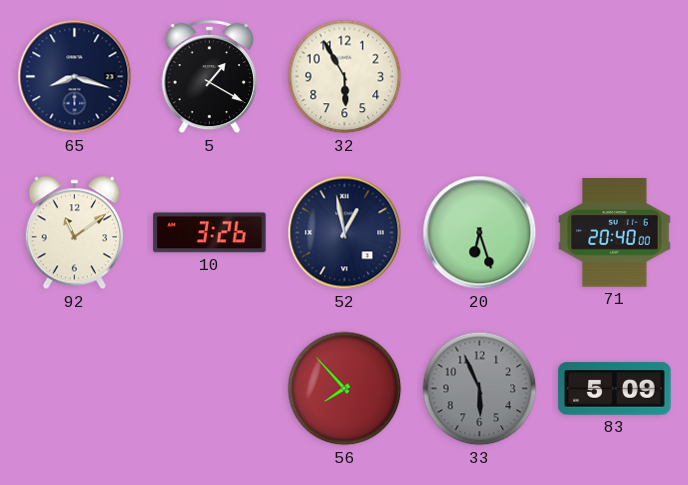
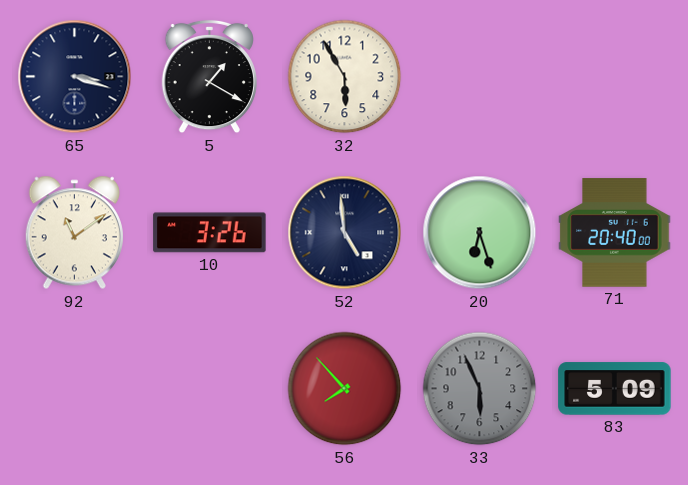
65: 8:18 -> 3:18
52: 12:58 -> 4:59
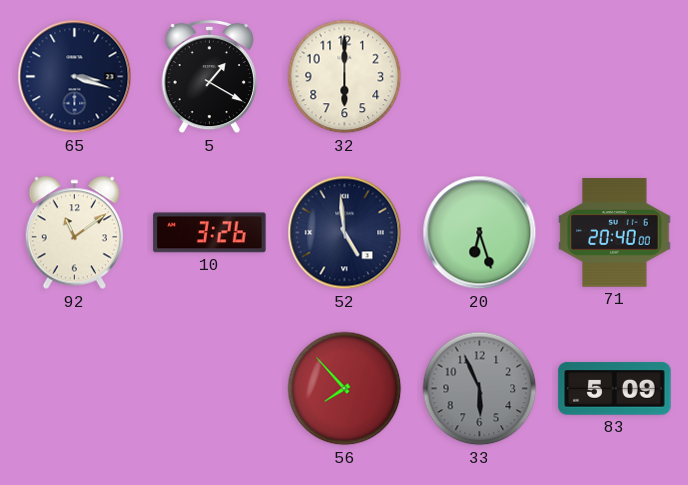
32: 5:55 -> 6:00
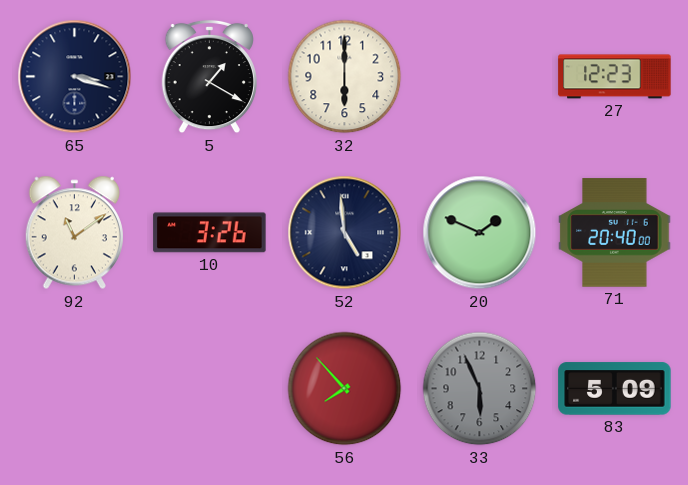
27: none -> 12:23
20: 6:27 -> 1:49
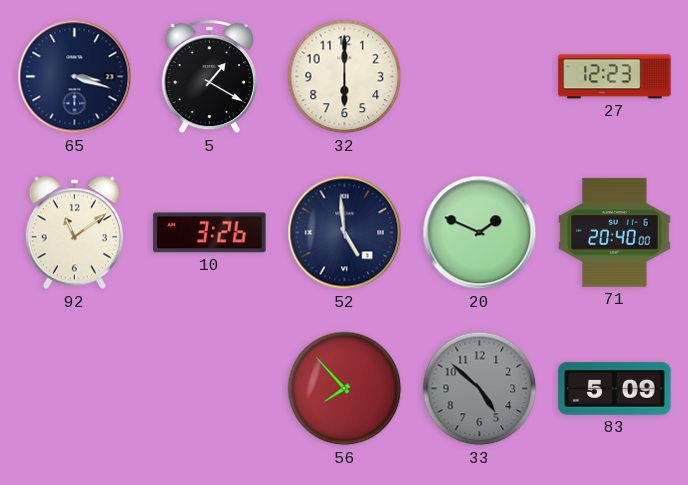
33: 5:56 -> 4:52
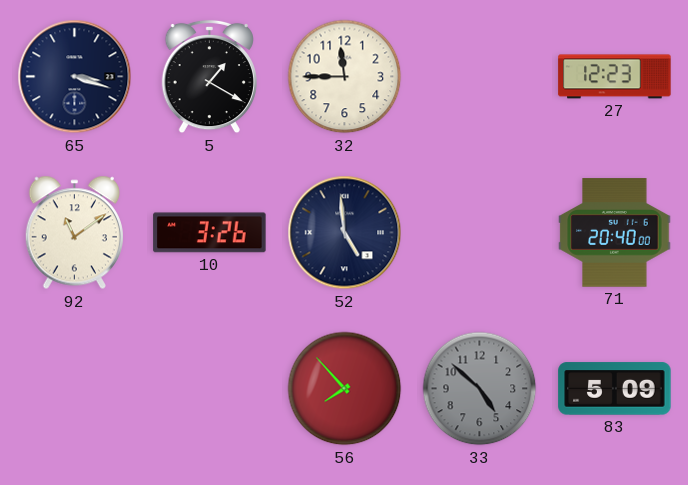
32: 6:00 -> 11:45
20: 1:49 -> none
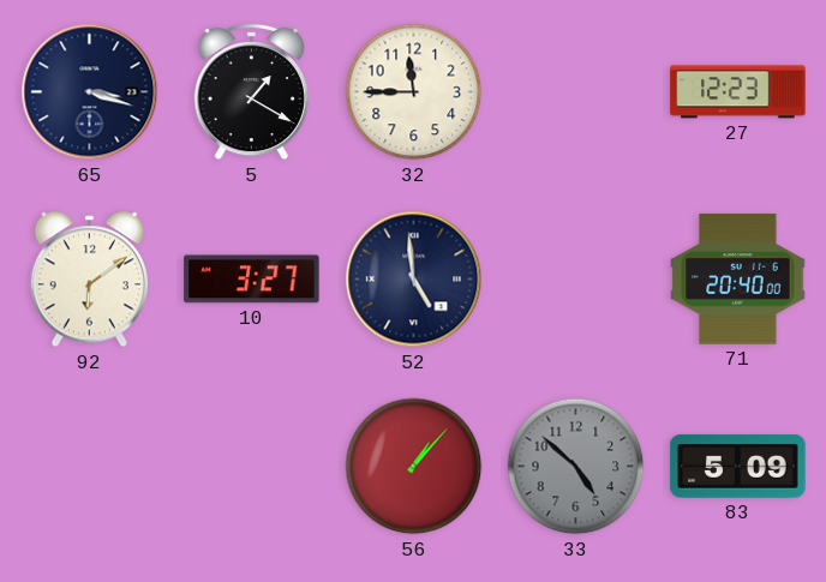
92: 11:09 -> 6:09
10: 3:26 -> 3:27
56: 7:53 -> 1:07
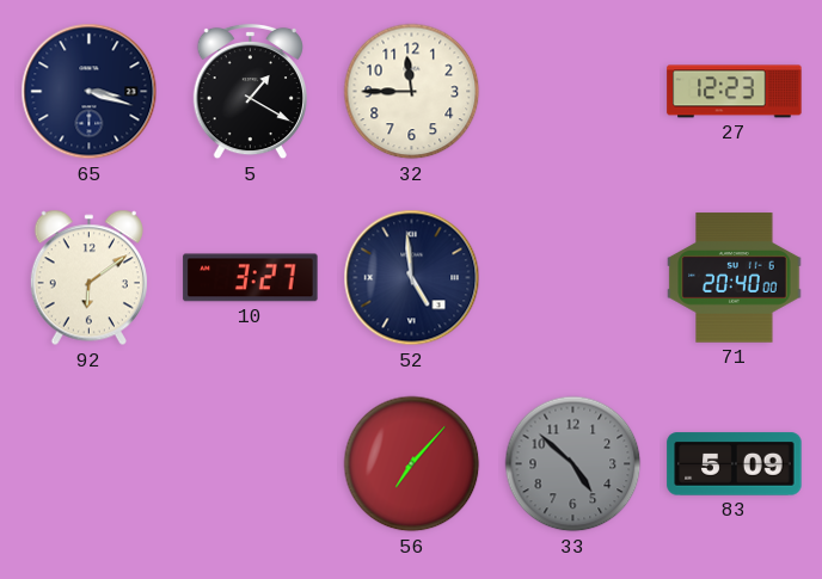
56: 1:07 -> 7:07
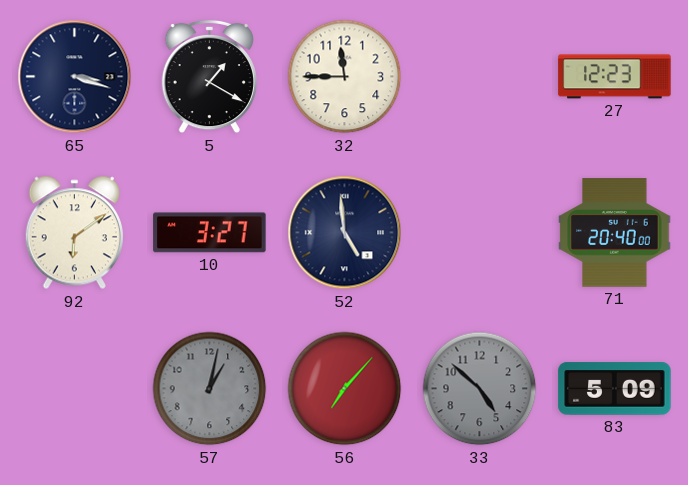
57: none -> 1:02
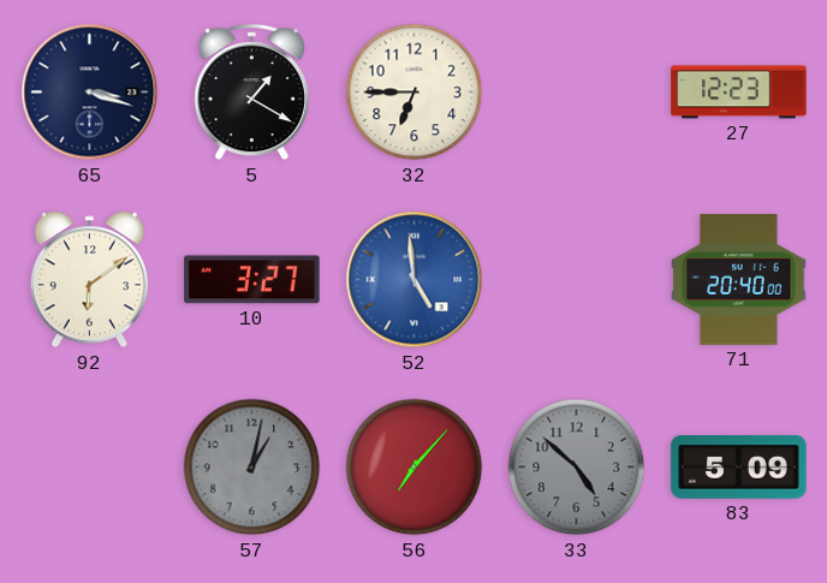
32: 11:45 -> 6:45
52 dial: navy -> blue
